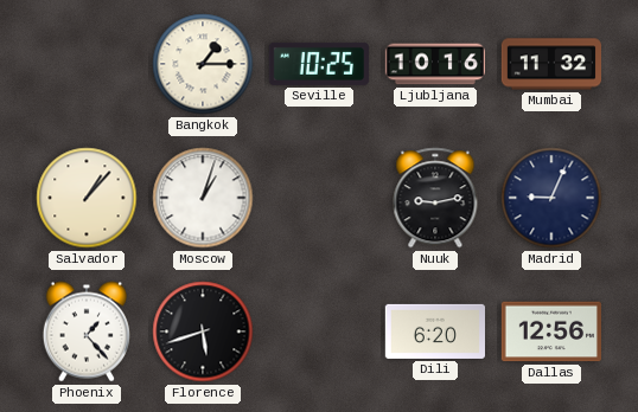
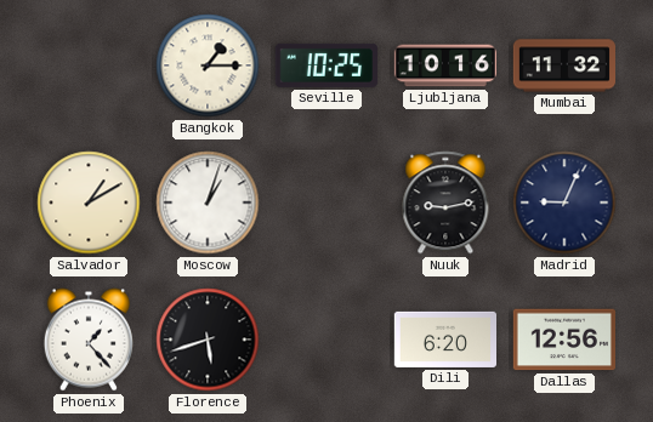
Salvador: 1:07 -> 1:10
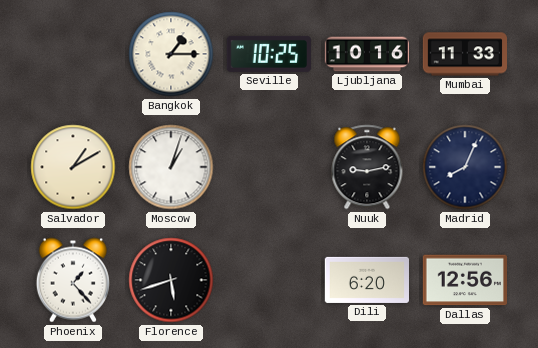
Mumbai: 11:32 -> 11:33
Madrid: 9:04 -> 8:04
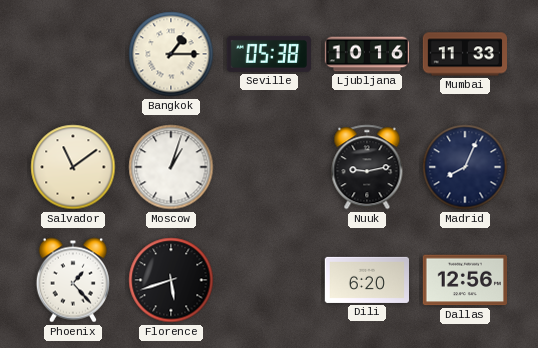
Seville: 10:25 -> 05:38
Salvador: 1:10 -> 11:09
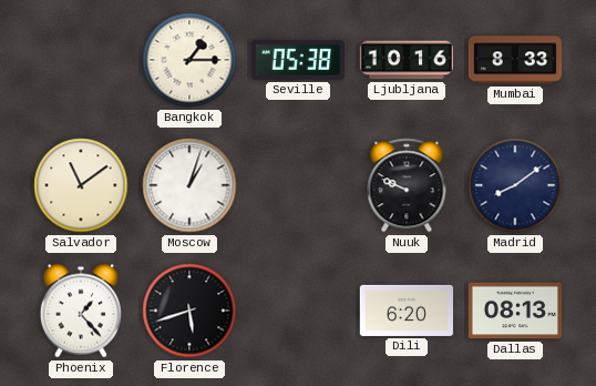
Mumbai: 11:33 -> 8:33
Nuuk: 9:13 -> 9:49
Madrid: 8:04 -> 8:09
Dallas: 12:56 -> 08:13
